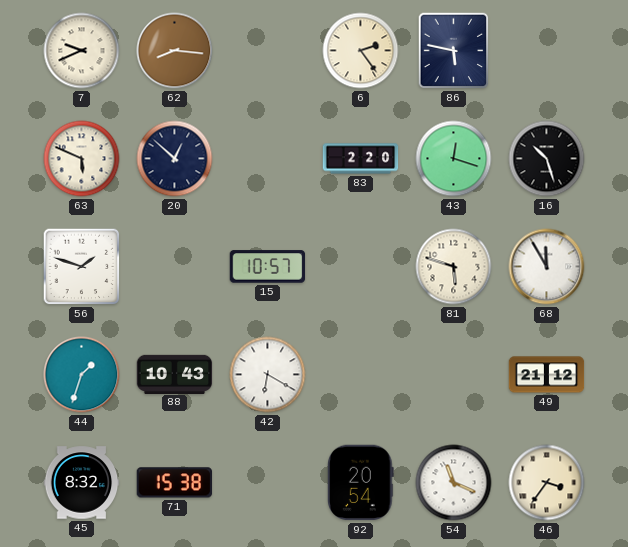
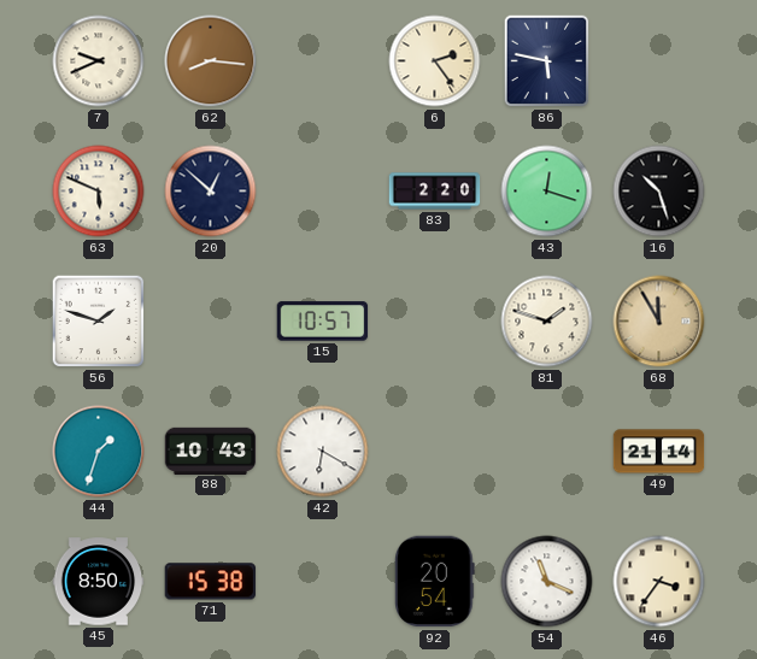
81: 5:48 -> 1:48
68 dial: white -> champagne
49: 21:12 -> 21:14
45: 8:32 -> 8:50
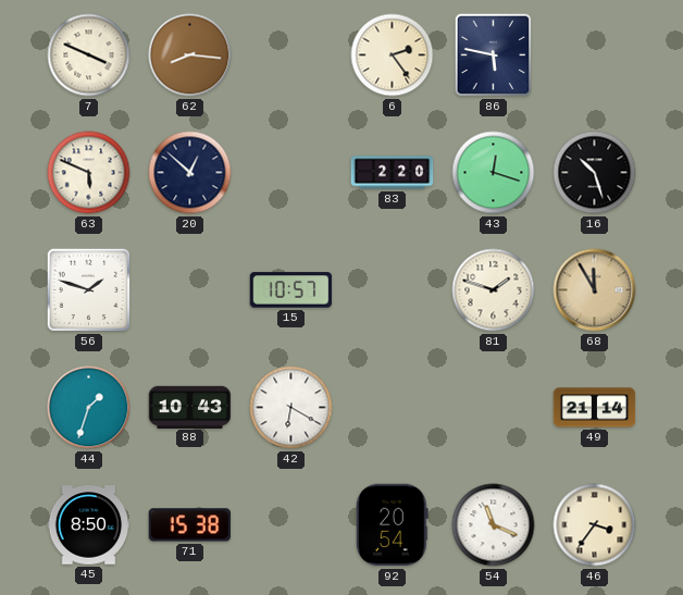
7: 9:41 -> 3:49
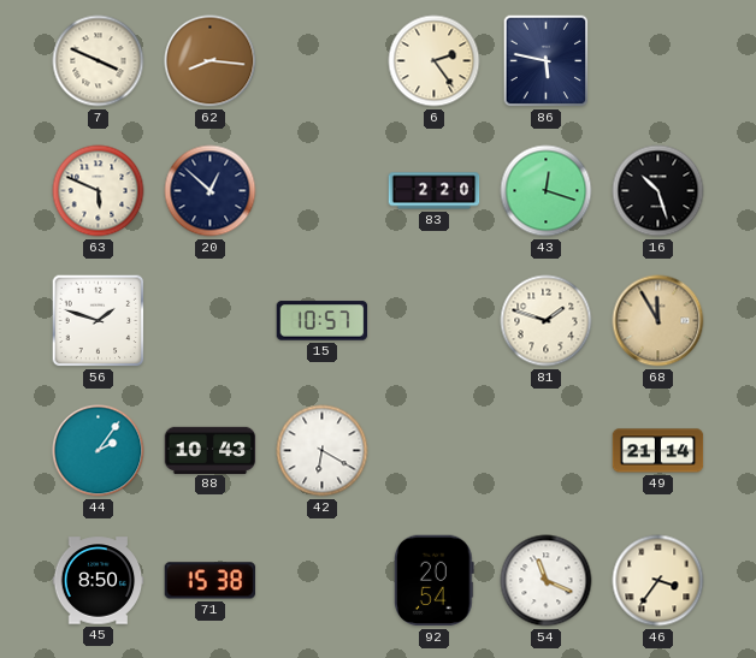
44: 1:33 -> 2:06
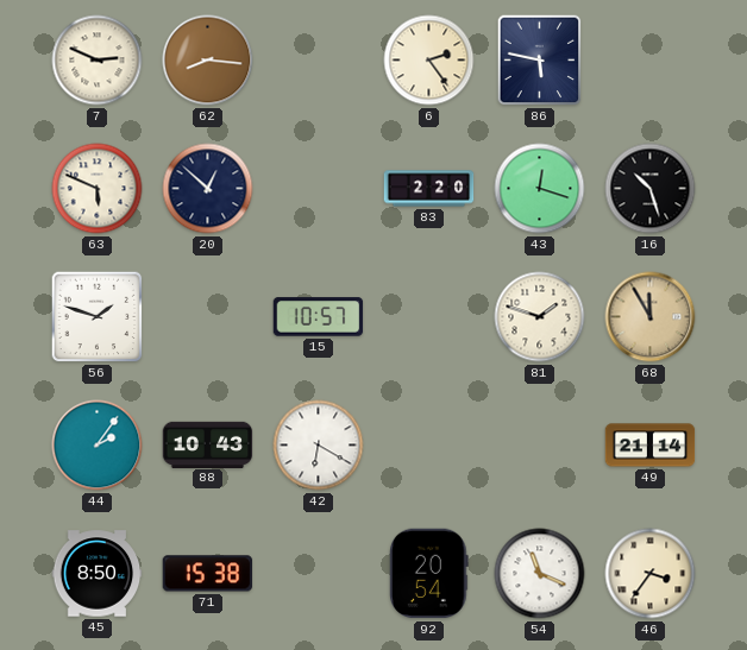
7: 3:49 -> 2:49
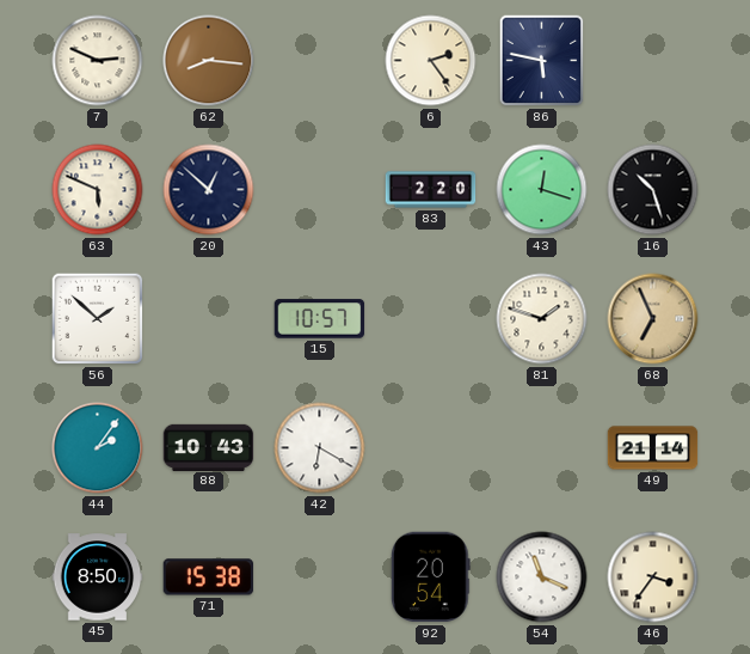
56: 1:48 -> 1:52
68: 11:55 -> 6:56
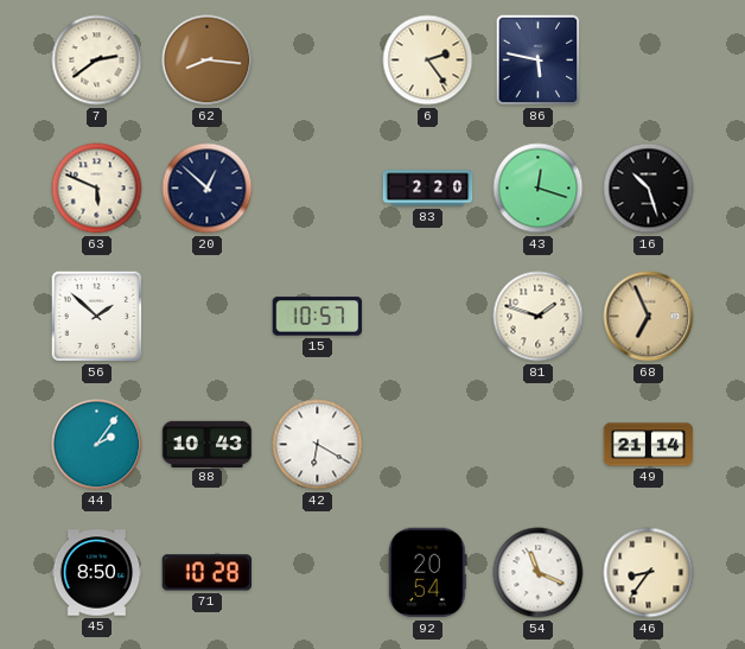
7: 2:49 -> 2:39
71: 15:38 -> 10:28
46: 3:36 -> 8:36
